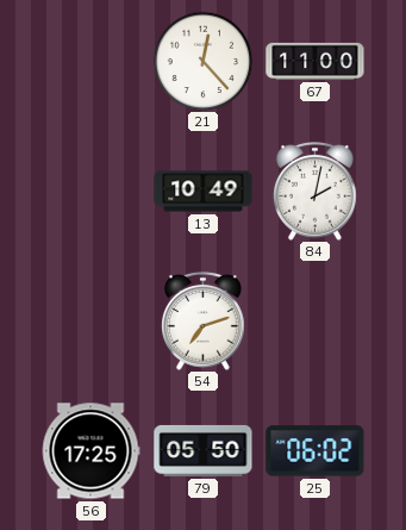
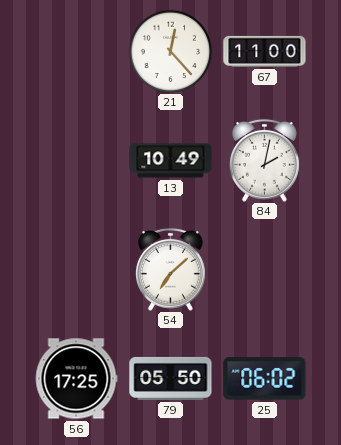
54: 7:12 -> 7:08
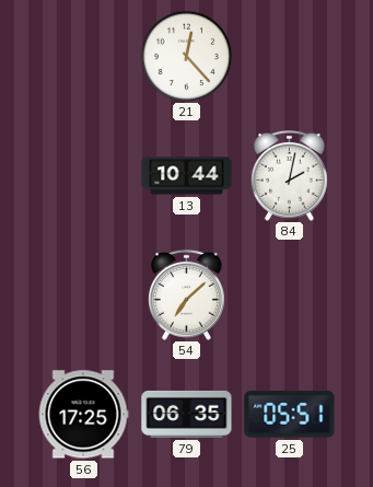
67: 11:00 -> none
13: 10:49 -> 10:44
79: 05:50 -> 06:35
25: 06:02 -> 05:51
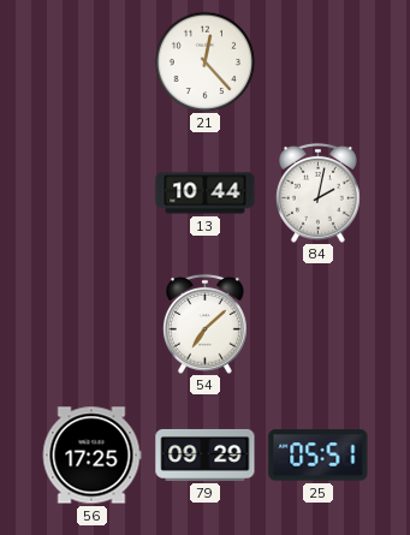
79: 06:35 -> 09:29
